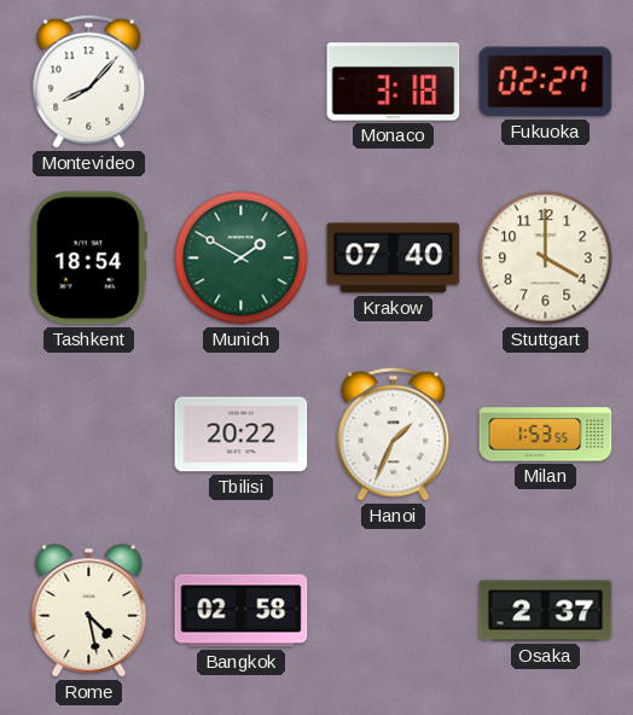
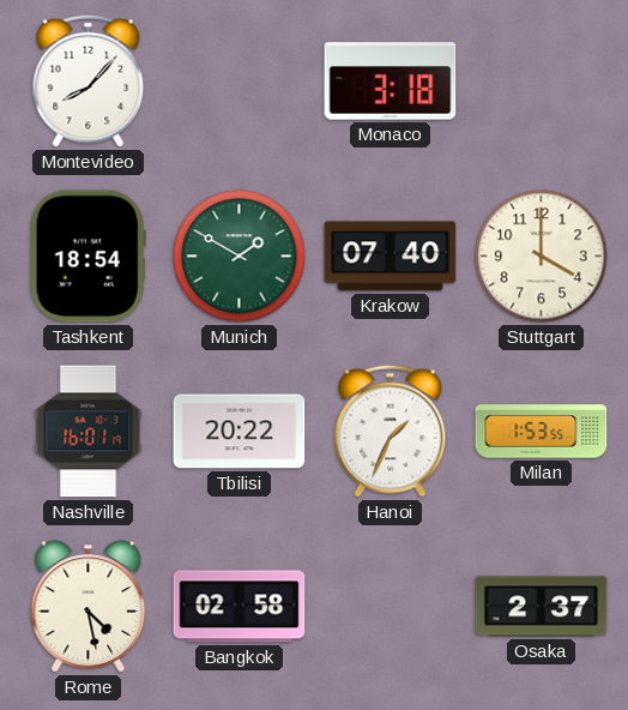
Fukuoka: 02:27 -> none
Nashville: none -> 16:01
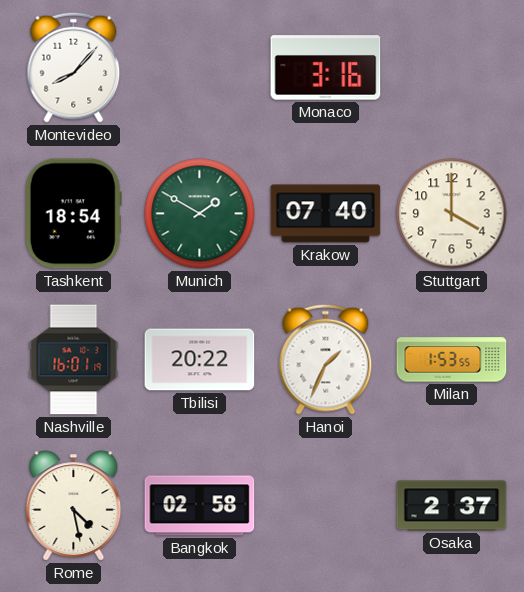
Monaco: 3:18 -> 3:16
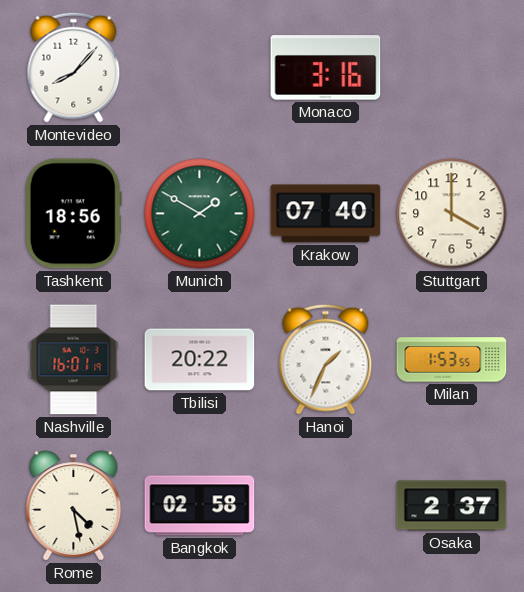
Tashkent: 18:54 -> 18:56
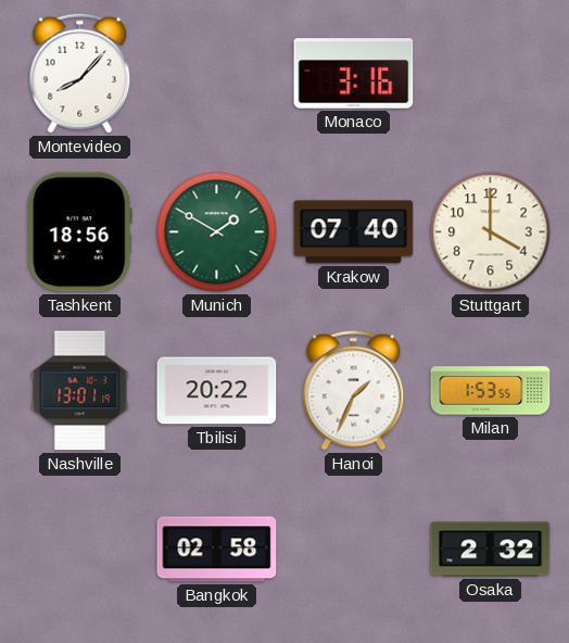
Nashville: 16:01 -> 13:01
Rome: 4:28 -> none
Osaka: 2:37 -> 2:32
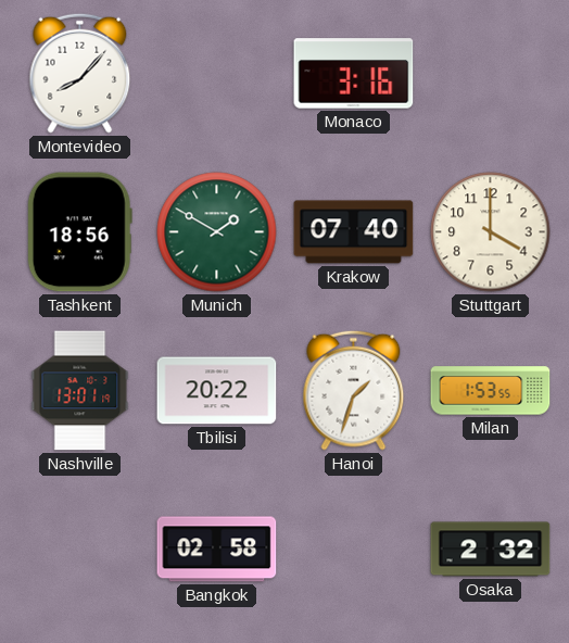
Hanoi: 1:34 -> 1:33
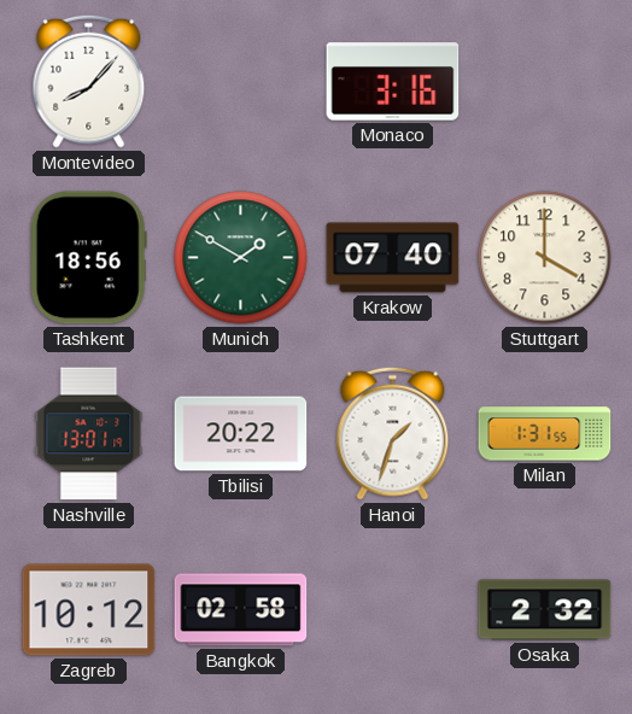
Milan: 1:53 -> 1:31
Zagreb: none -> 10:12
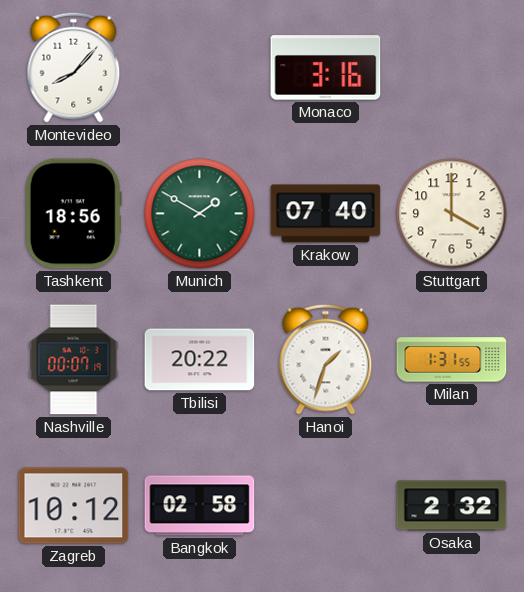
Nashville: 13:01 -> 00:07
